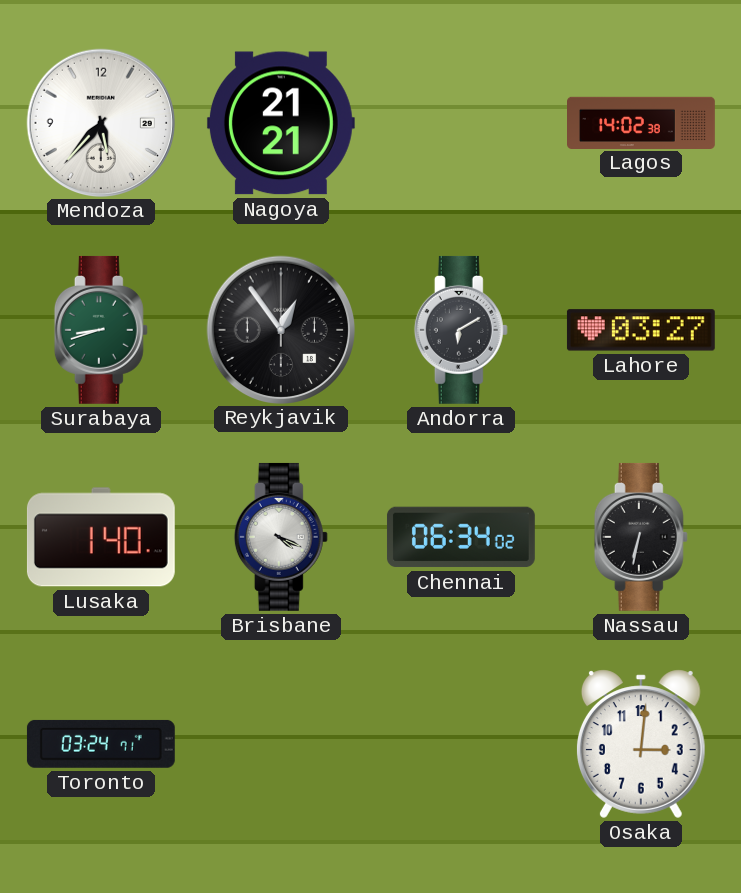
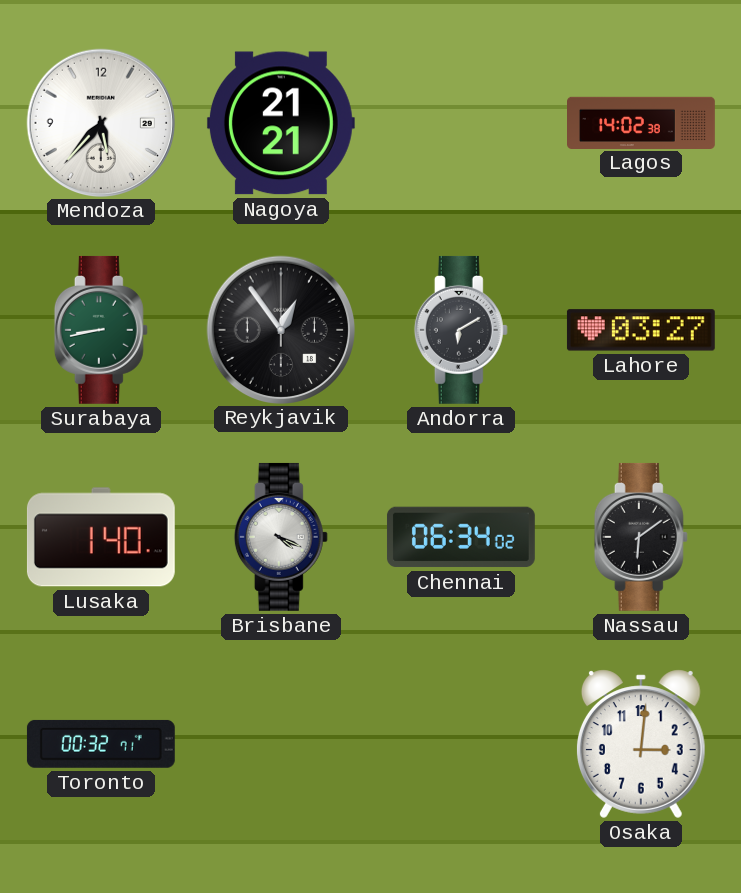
Surabaya: 8:42 -> 8:43
Nassau: 6:32 -> 6:09
Toronto: 03:24 -> 00:32
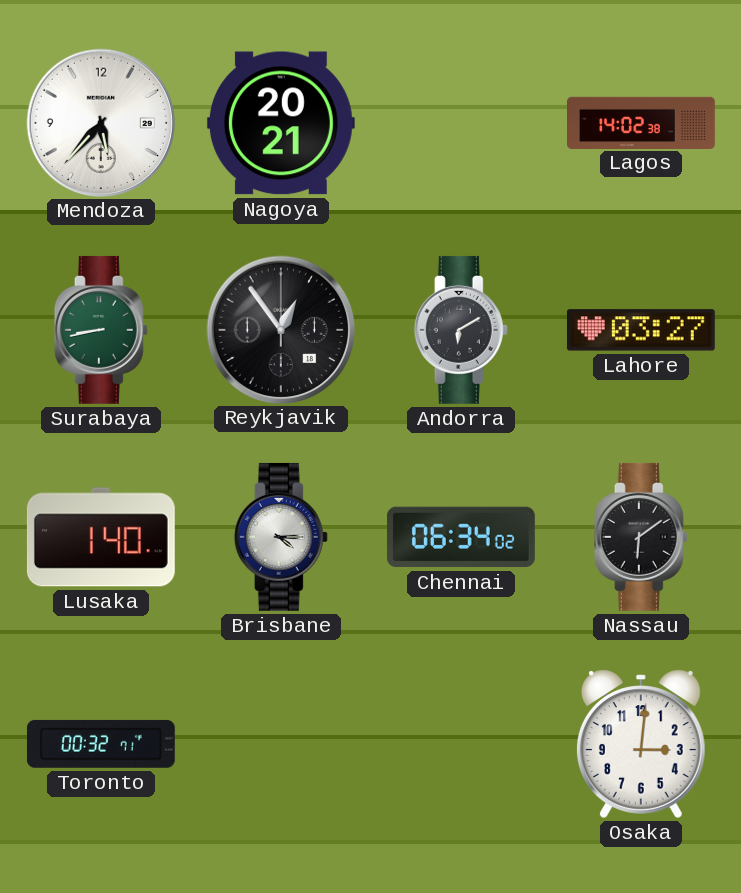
Nagoya: 21:21 -> 20:21
Brisbane: 4:19 -> 4:15
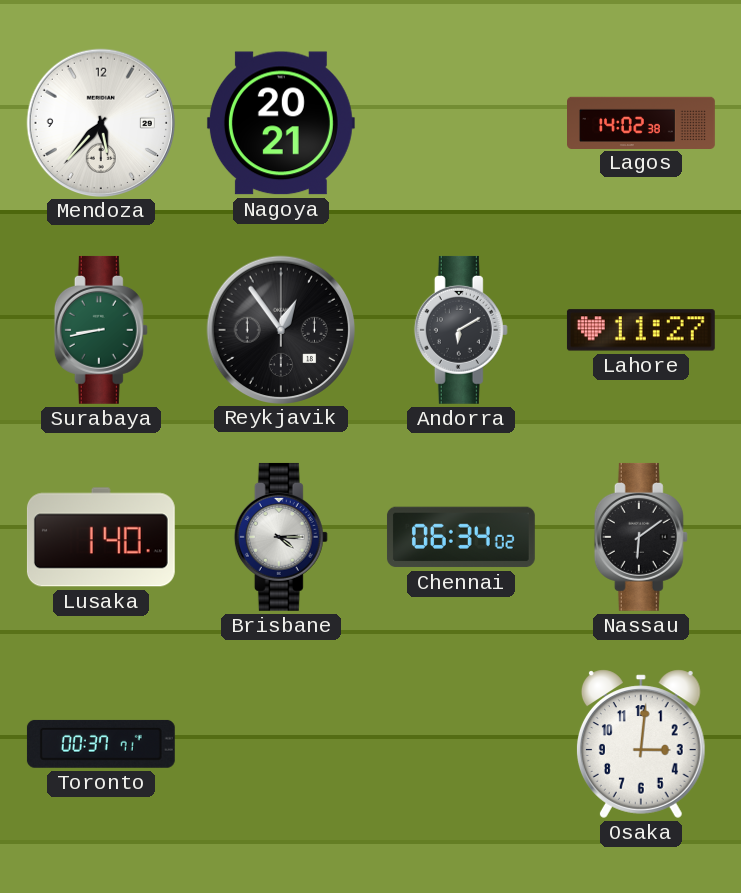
Lahore: 03:27 -> 11:27
Toronto: 00:32 -> 00:37
